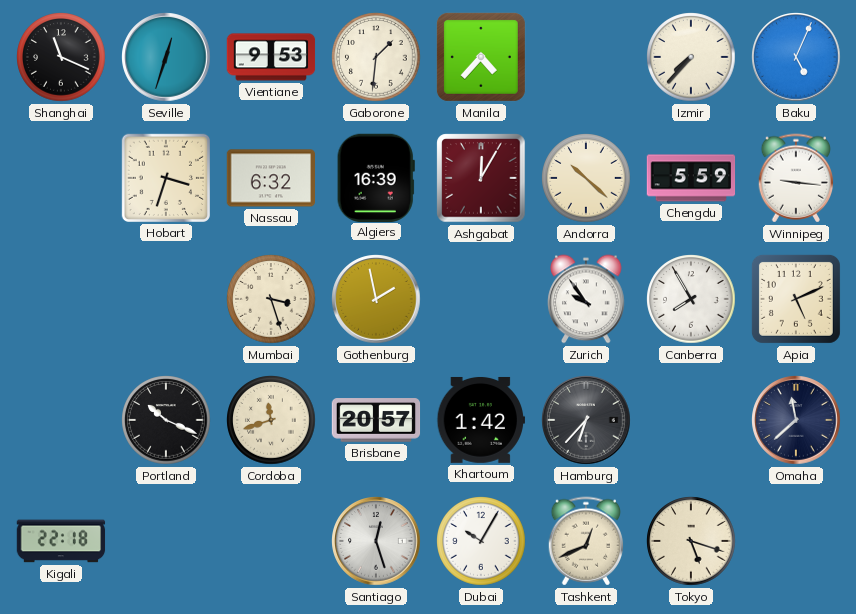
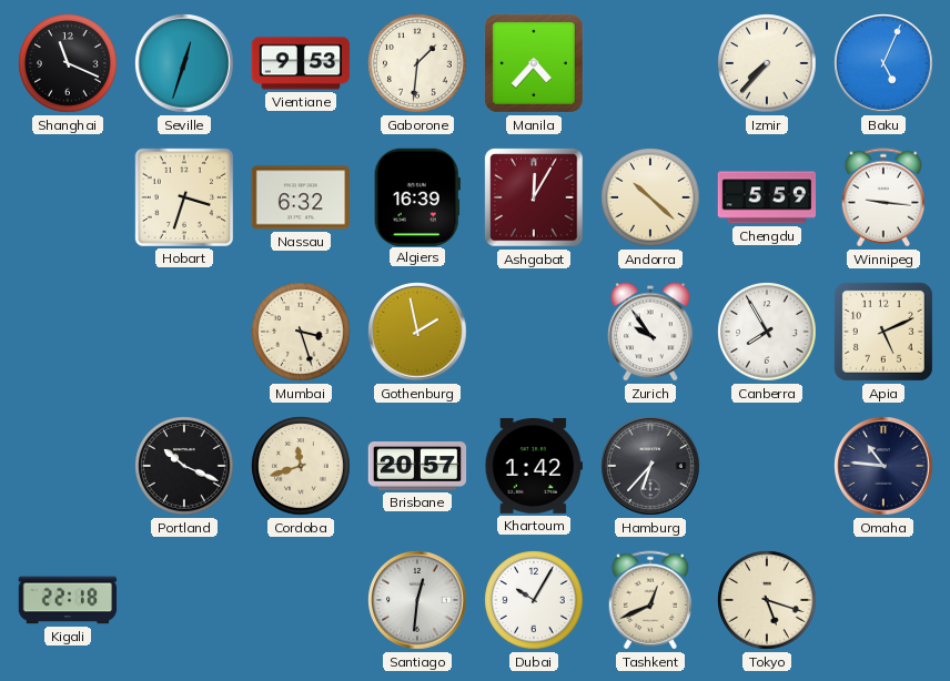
Omaha: 11:38 -> 10:46
Santiago: 12:27 -> 12:31
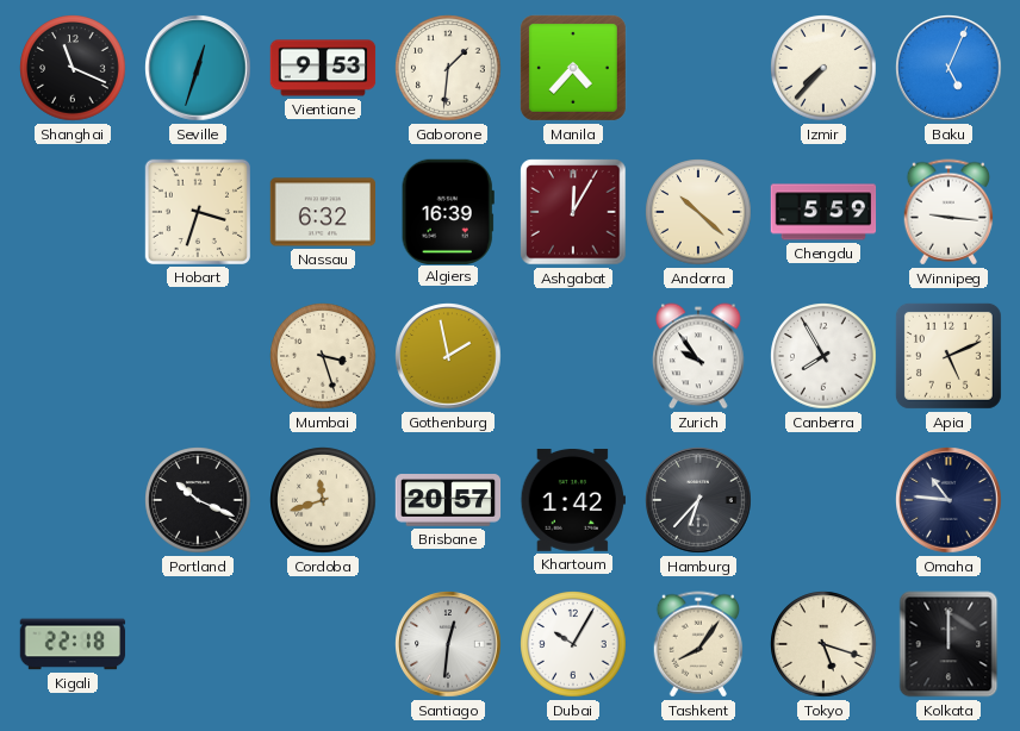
Tashkent: 12:41 -> 8:06
Kolkata: none -> 12:00
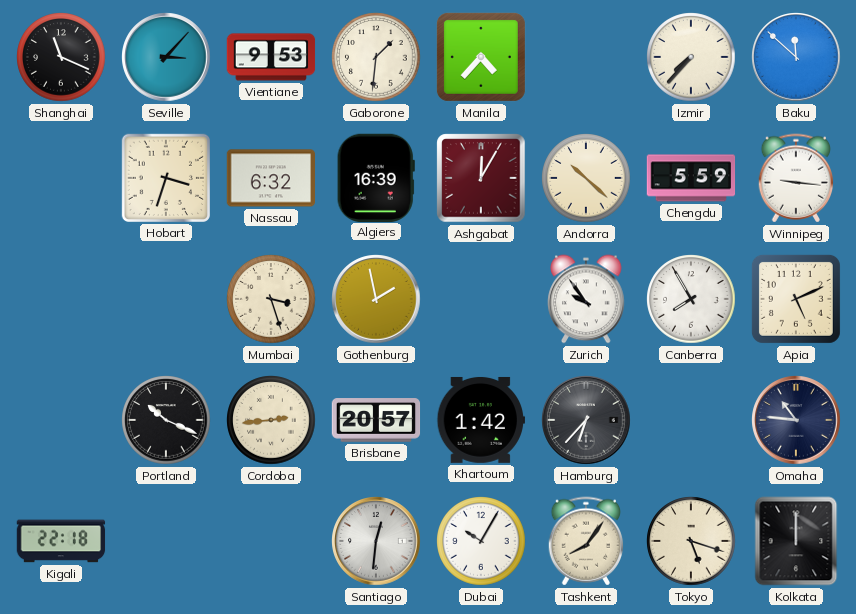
Seville: 12:33 -> 3:07
Baku: 5:04 -> 11:52
Cordoba: 11:42 -> 2:44
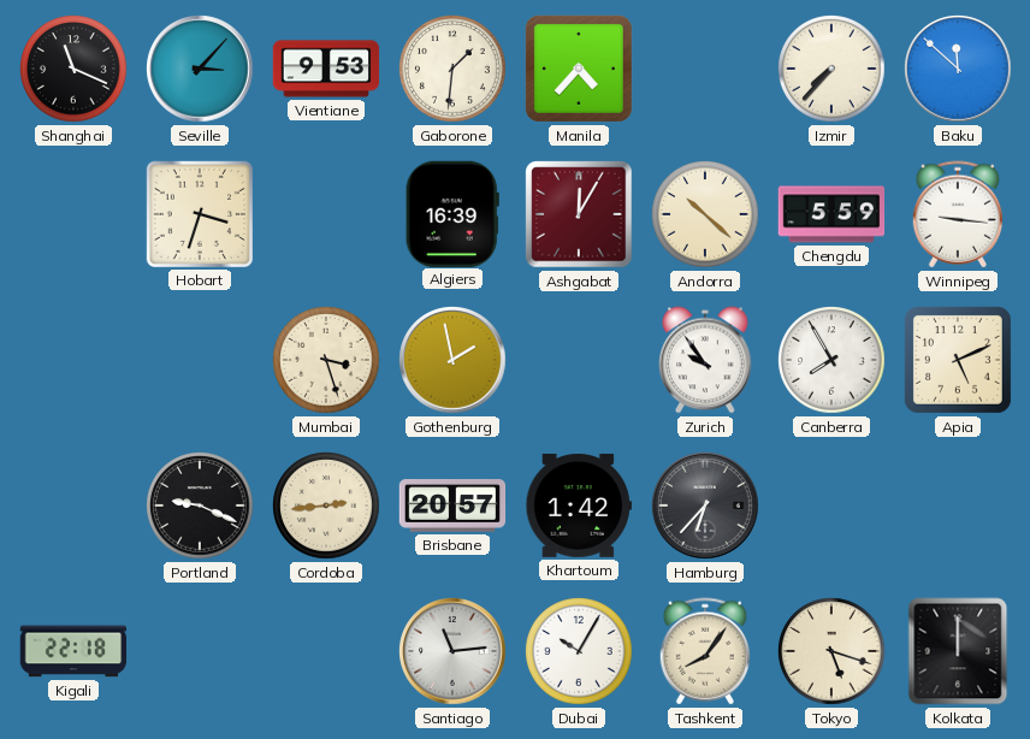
Nassau: 6:32 -> none
Portland: 10:19 -> 9:19
Omaha: 10:46 -> none
Santiago: 12:31 -> 11:14
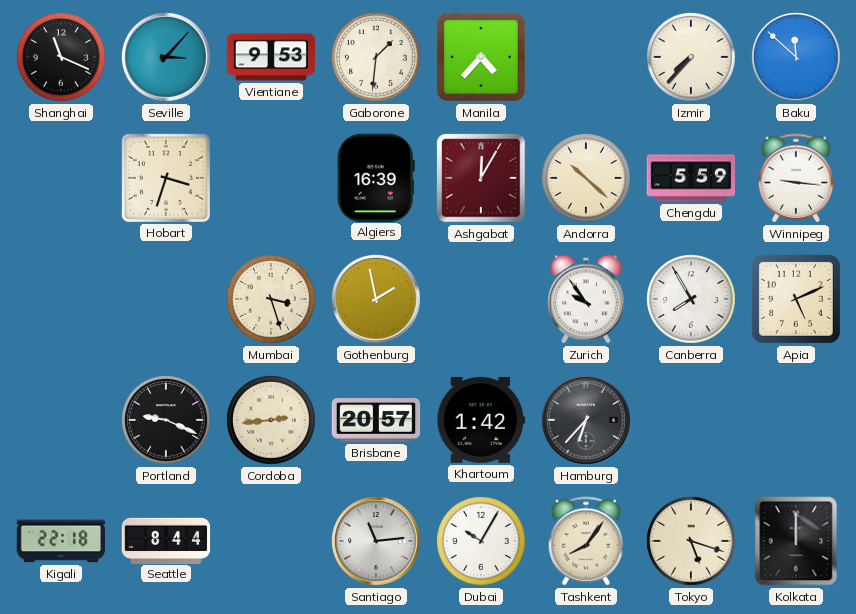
Seattle: none -> 8:44
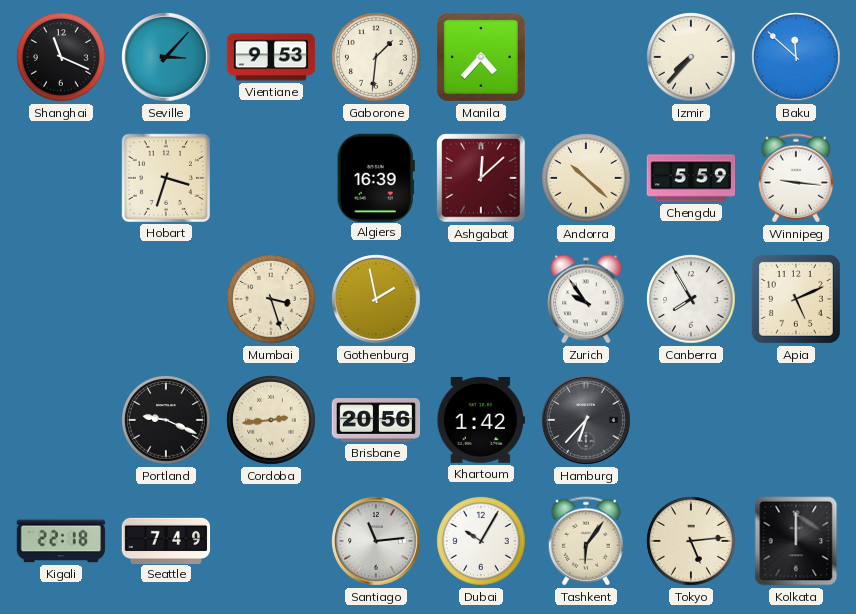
Ashgabat: 12:05 -> 12:08
Brisbane: 20:57 -> 20:56
Seattle: 8:44 -> 7:49
Tashkent: 8:06 -> 6:06
Tokyo: 5:18 -> 5:14
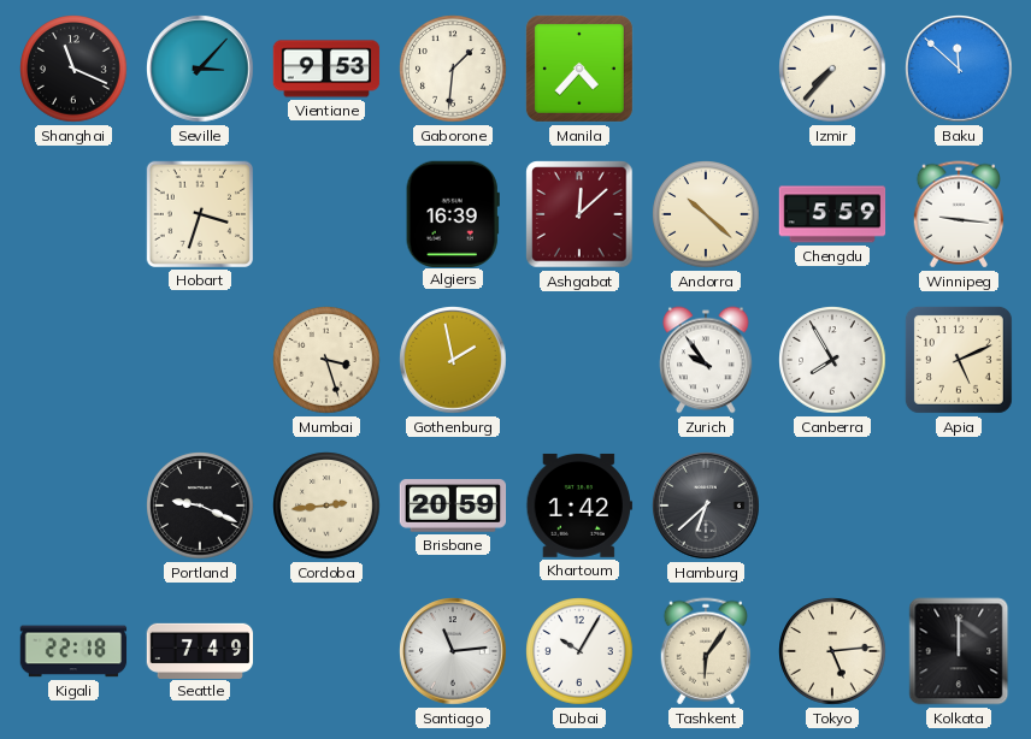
Brisbane: 20:56 -> 20:59
Hamburg: 6:37 -> 6:38
